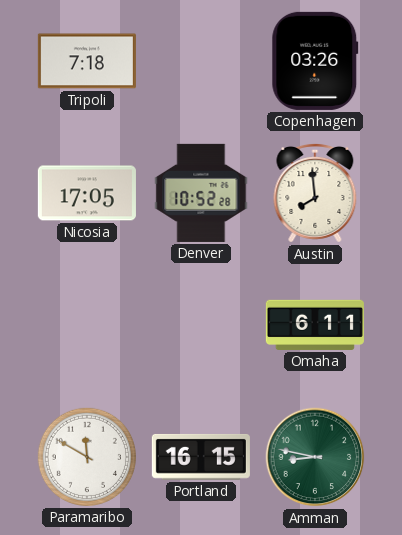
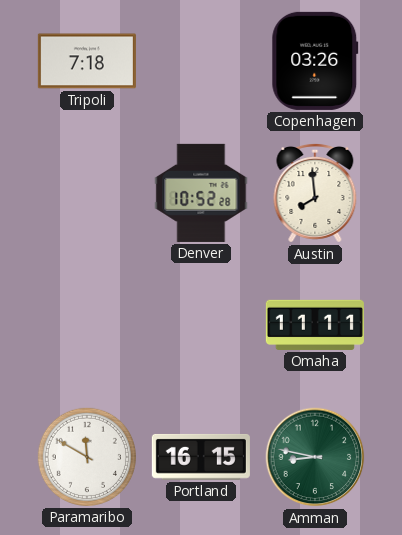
Nicosia: 17:05 -> none
Omaha: 6:11 -> 11:11
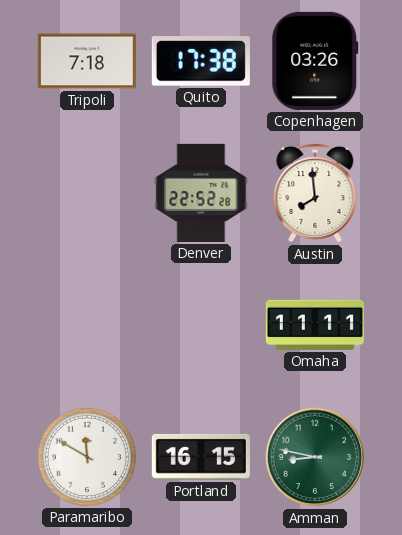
Quito: none -> 17:38
Denver: 10:52 -> 22:52
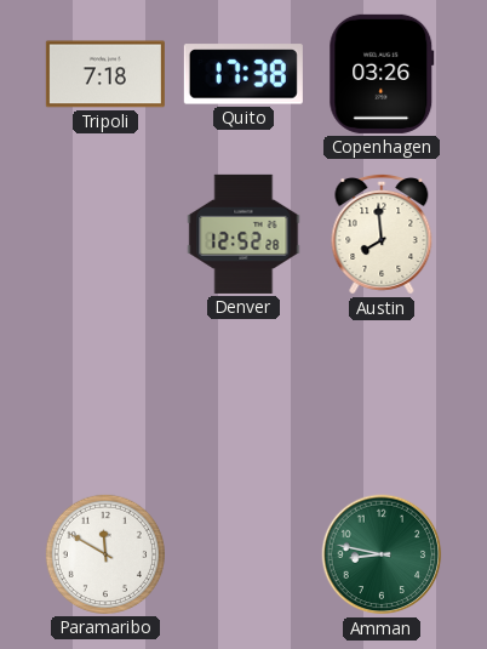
Denver: 22:52 -> 12:52
Omaha: 11:11 -> none
Portland: 16:15 -> none
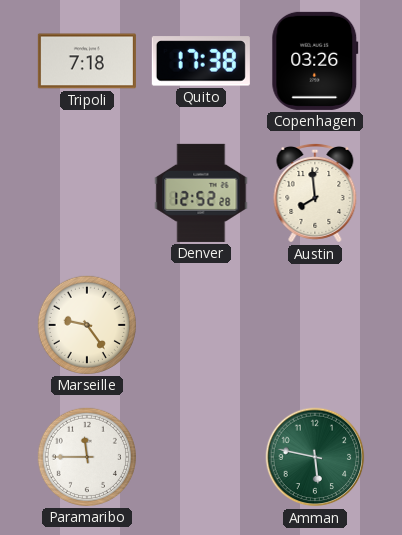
Marseille: none -> 9:24
Paramaribo: 11:50 -> 11:45
Amman: 8:47 -> 5:47
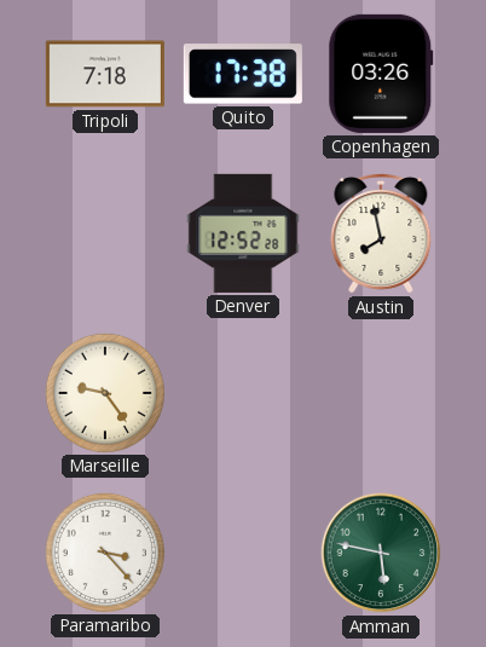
Austin: 7:59 -> 7:58
Paramaribo: 11:45 -> 3:23
